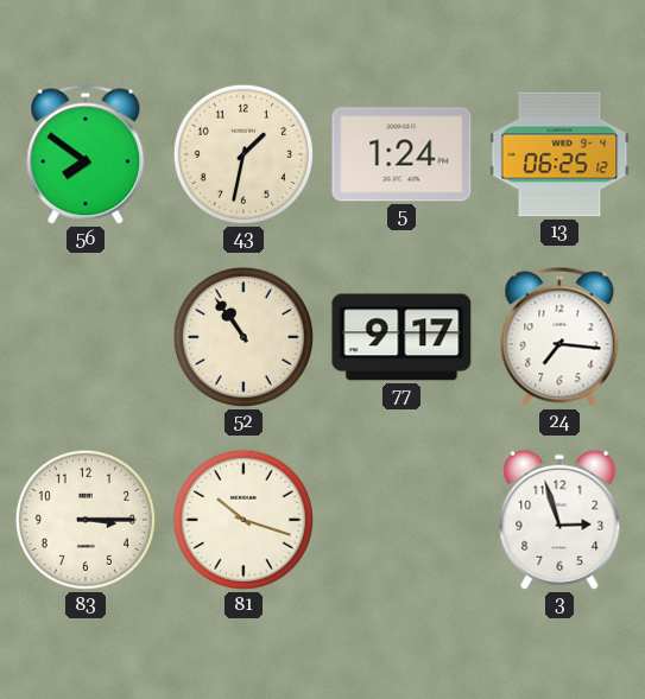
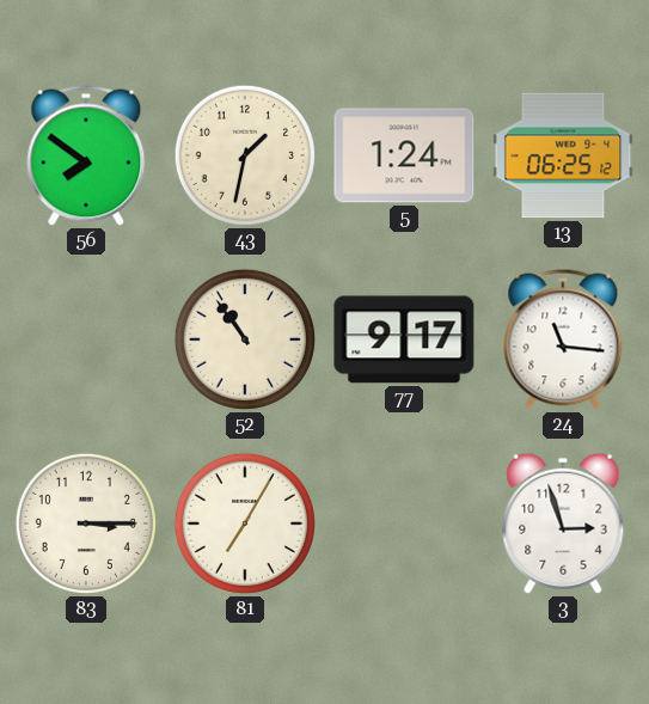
24: 7:16 -> 11:16
81: 10:18 -> 7:05
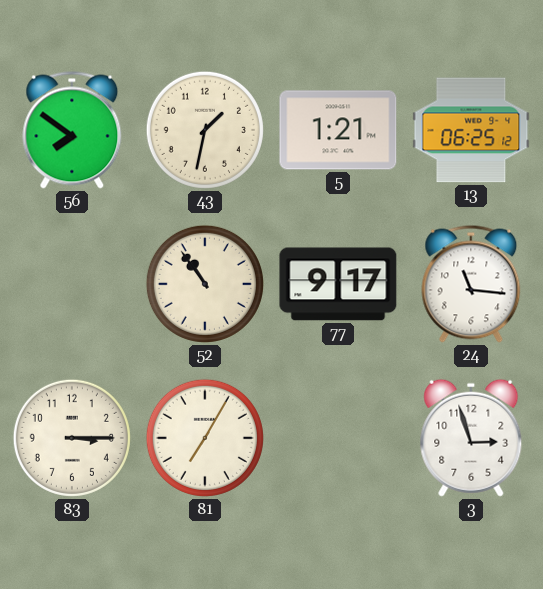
5: 1:24 -> 1:21
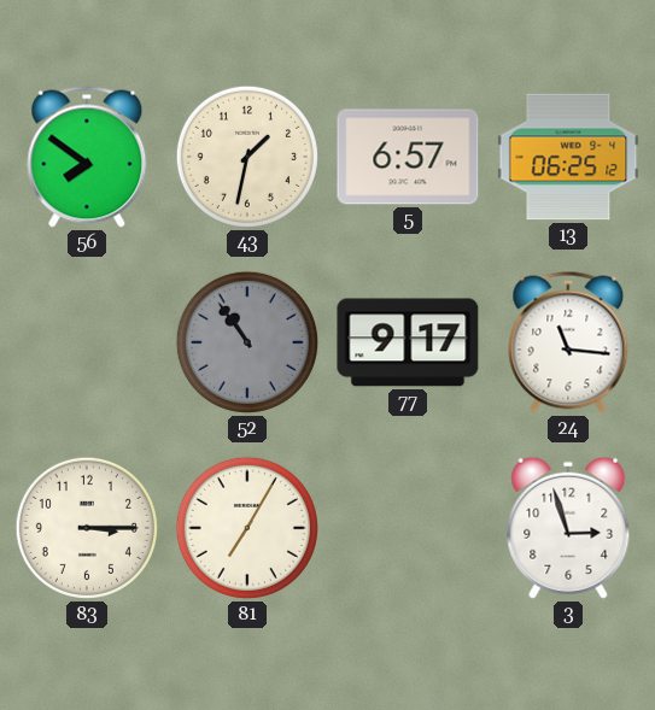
5: 1:21 -> 6:57
52 dial: cream -> grey
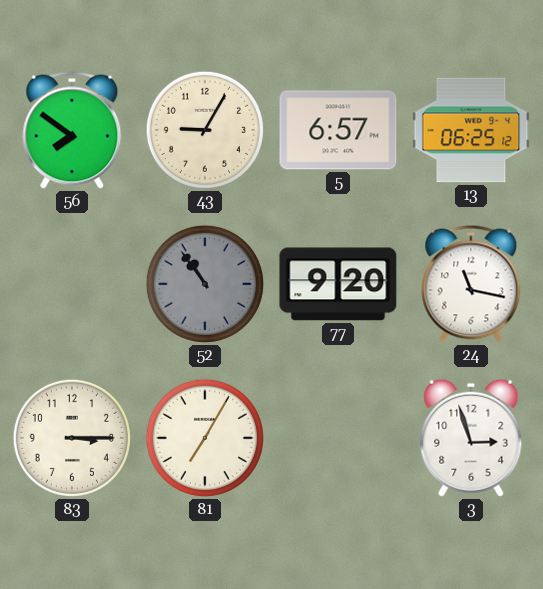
43: 1:32 -> 9:05
77: 9:17 -> 9:20
24: 11:16 -> 11:17
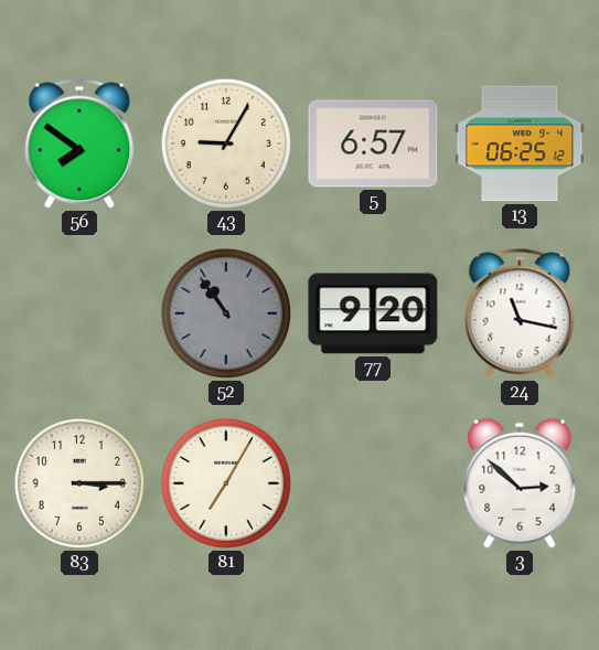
3: 2:57 -> 2:52
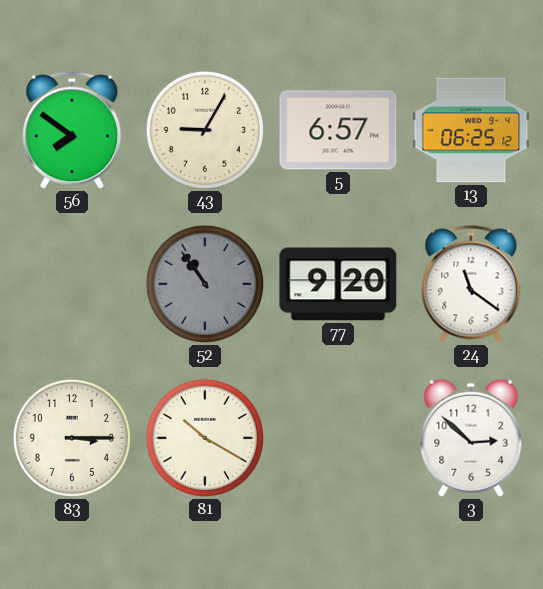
24: 11:17 -> 11:21
81: 7:05 -> 10:20
